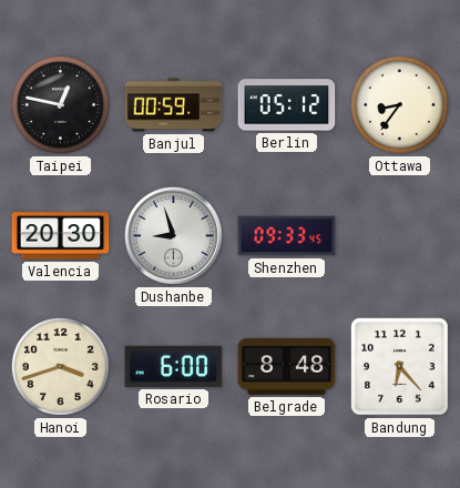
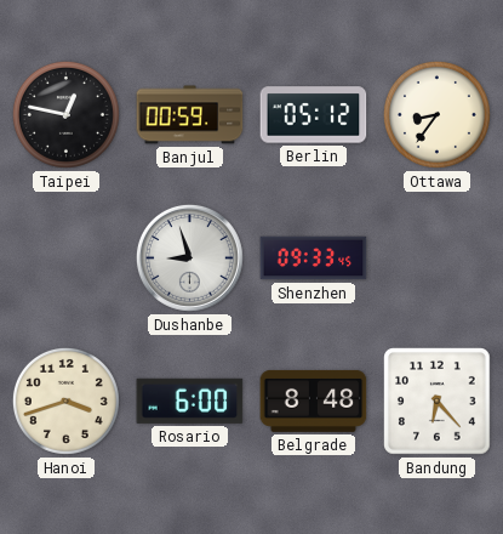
Valencia: 20:30 -> none
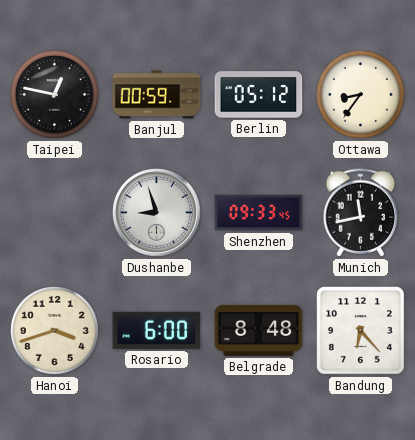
Munich: none -> 11:43
